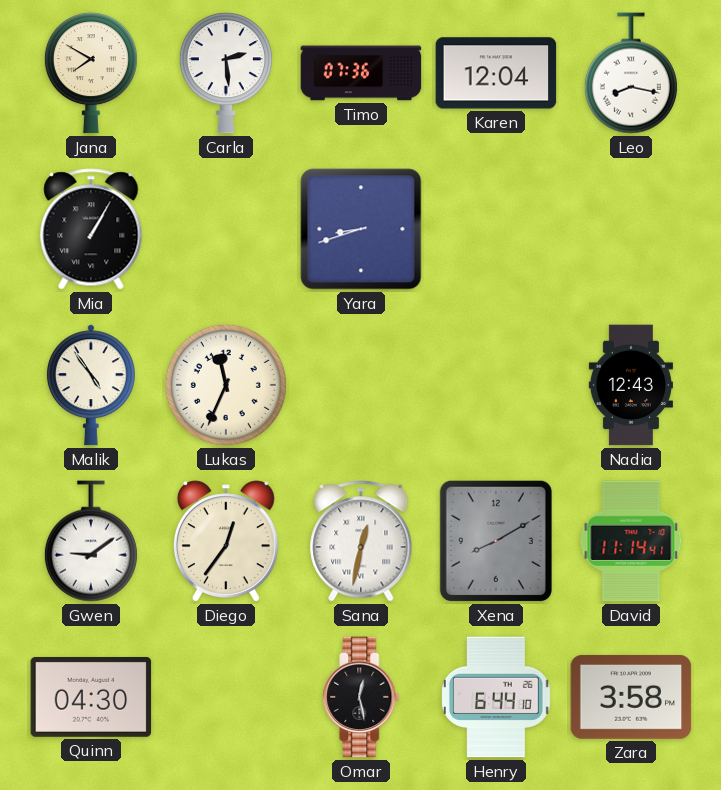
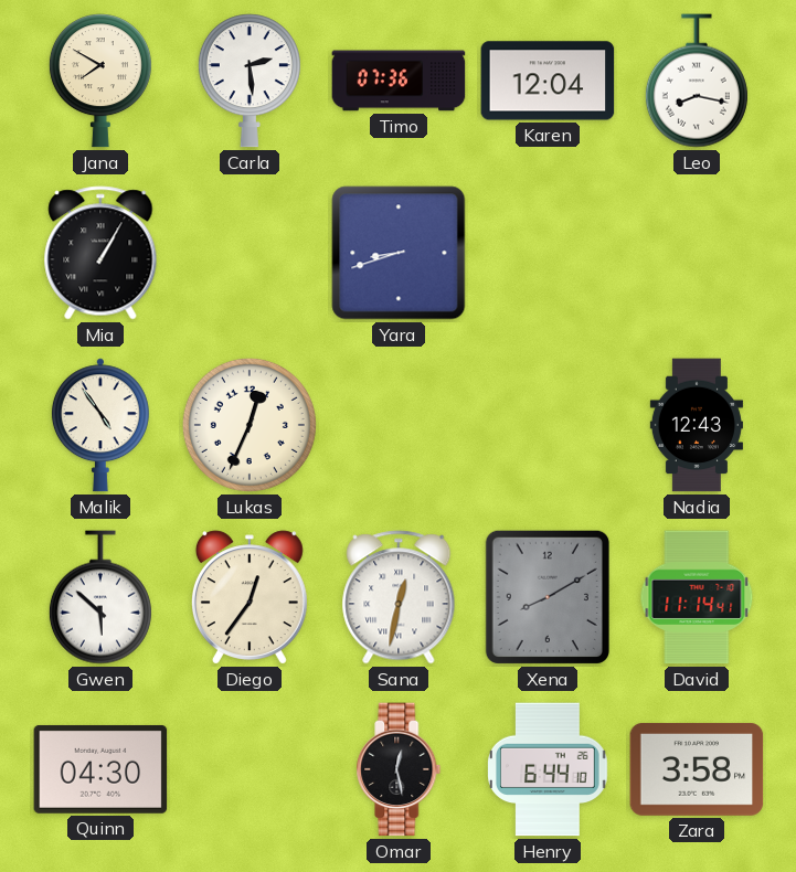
Lukas: 11:34 -> 12:34
Gwen: 9:09 -> 5:52
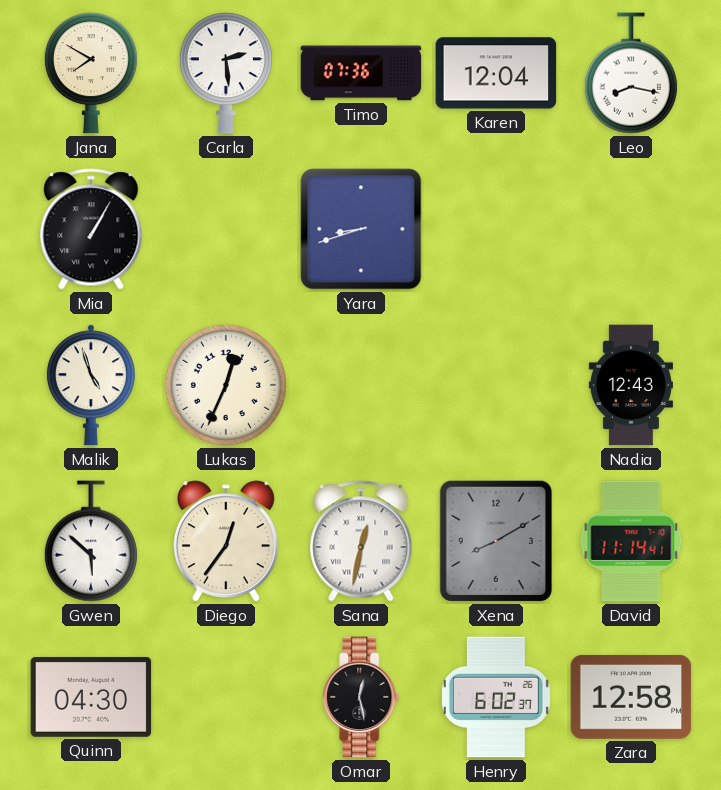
Malik: 4:54 -> 4:57
Henry: 6:44 -> 6:02
Zara: 3:58 -> 12:58
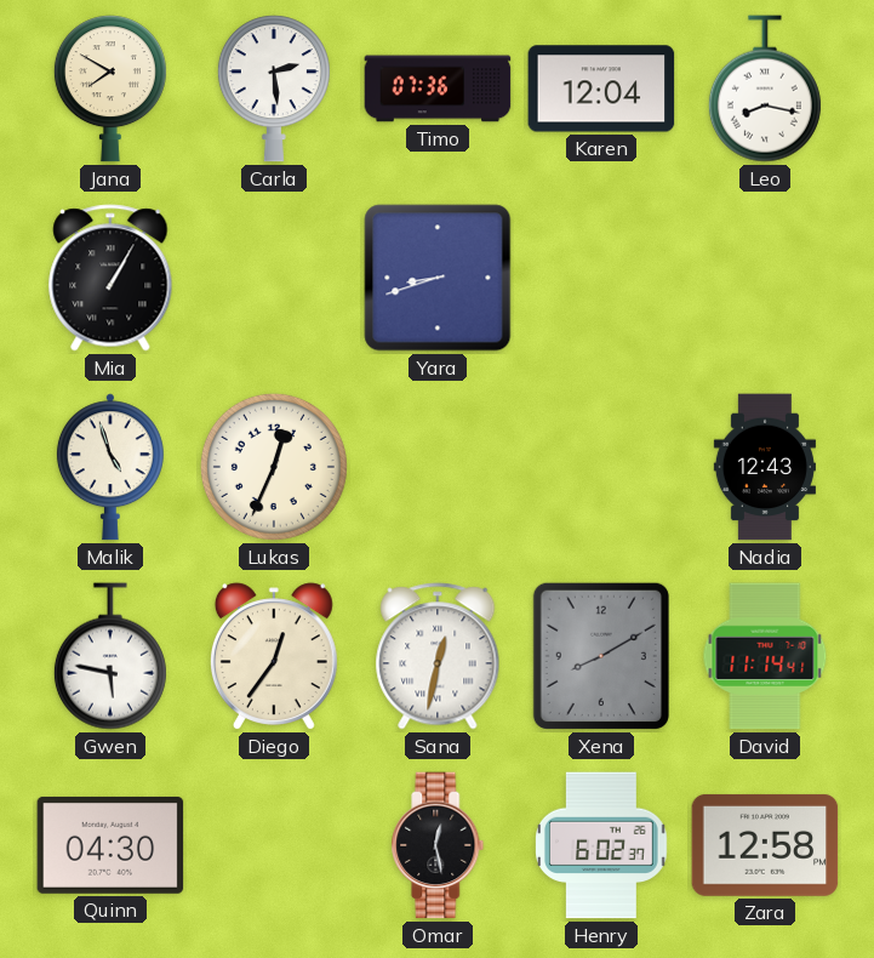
Gwen: 5:52 -> 5:47
